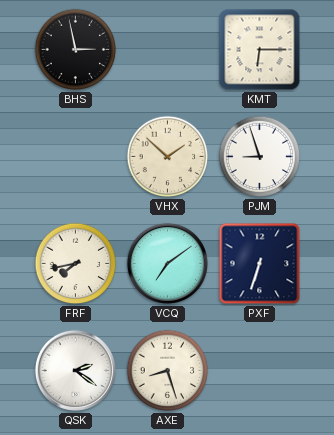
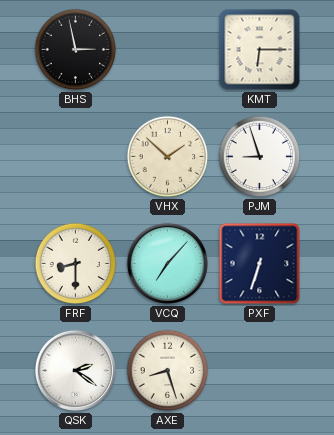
FRF: 7:43 -> 8:30
VCQ: 7:09 -> 7:07
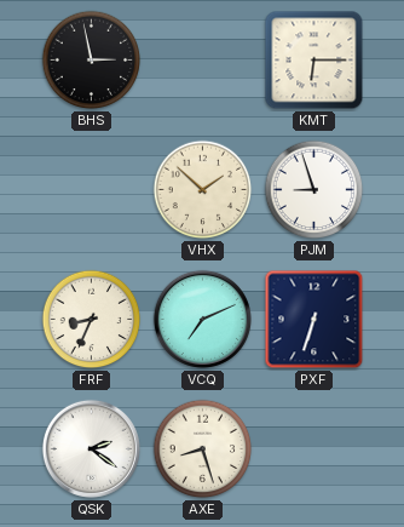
FRF: 8:30 -> 8:34
VCQ: 7:07 -> 7:11
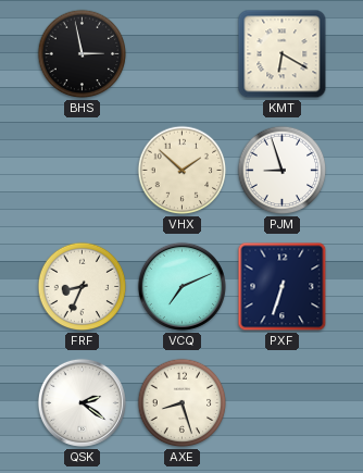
KMT: 6:15 -> 6:20
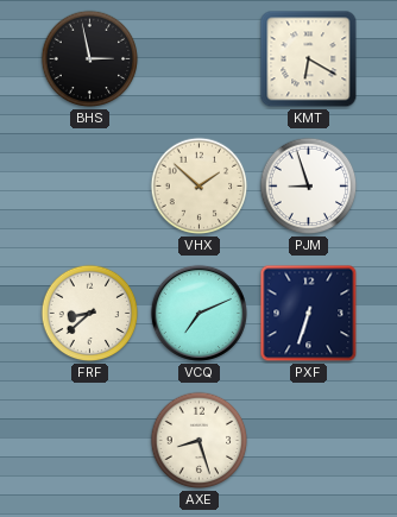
FRF: 8:34 -> 8:38
QSK: 2:21 -> none
